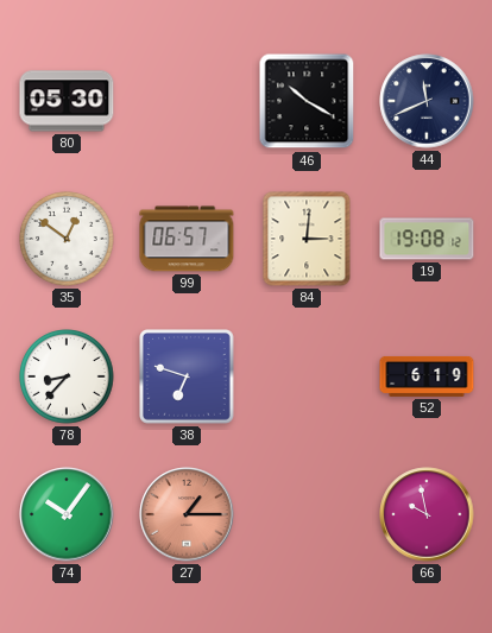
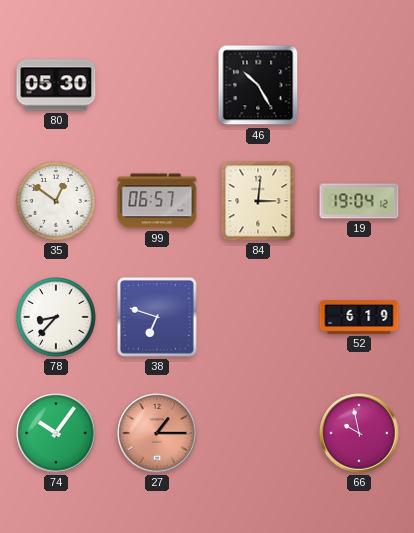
46: 10:20 -> 10:25
44: 11:41 -> none
19: 19:08 -> 19:04
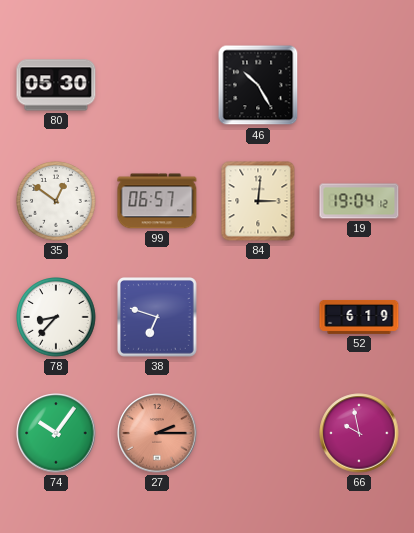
27: 1:15 -> 2:15
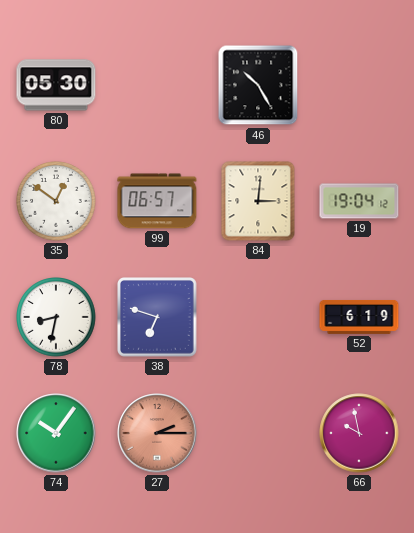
78: 8:37 -> 8:32
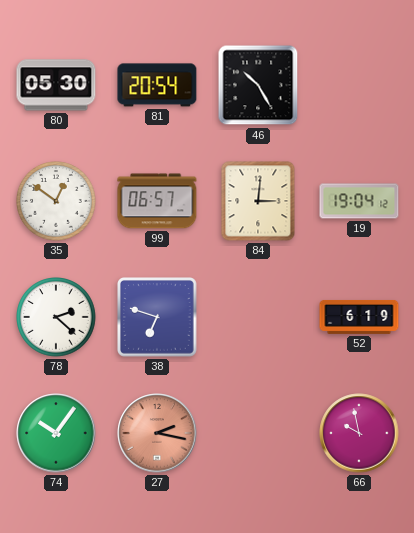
81: none -> 20:54
78: 8:32 -> 2:22
27: 2:15 -> 2:17
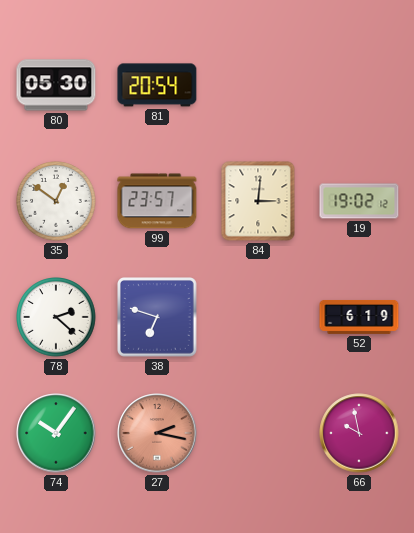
46: 10:25 -> none
99: 06:57 -> 23:57
19: 19:04 -> 19:02
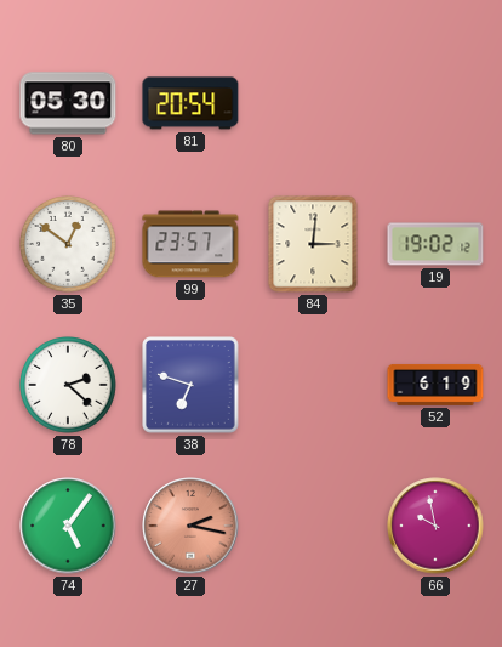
74: 10:06 -> 5:06
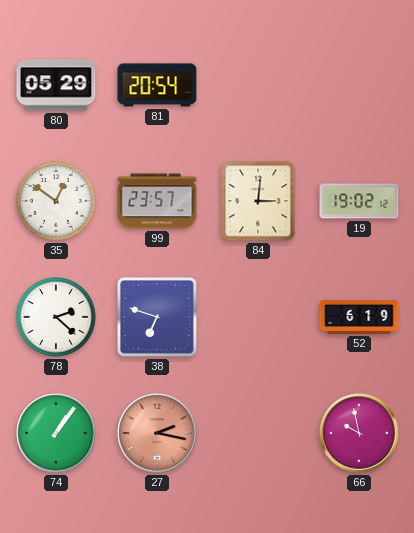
80: 05:30 -> 05:29
74: 5:06 -> 1:06
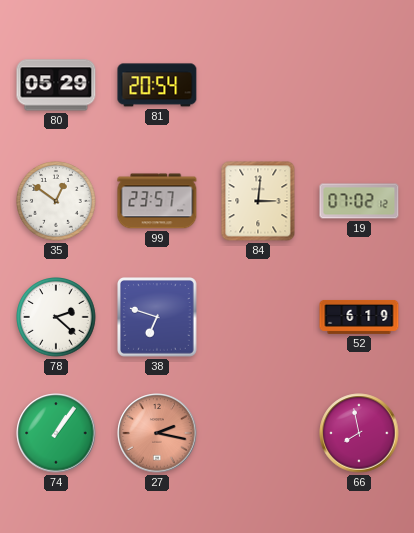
19: 19:02 -> 07:02
66: 9:58 -> 7:58
